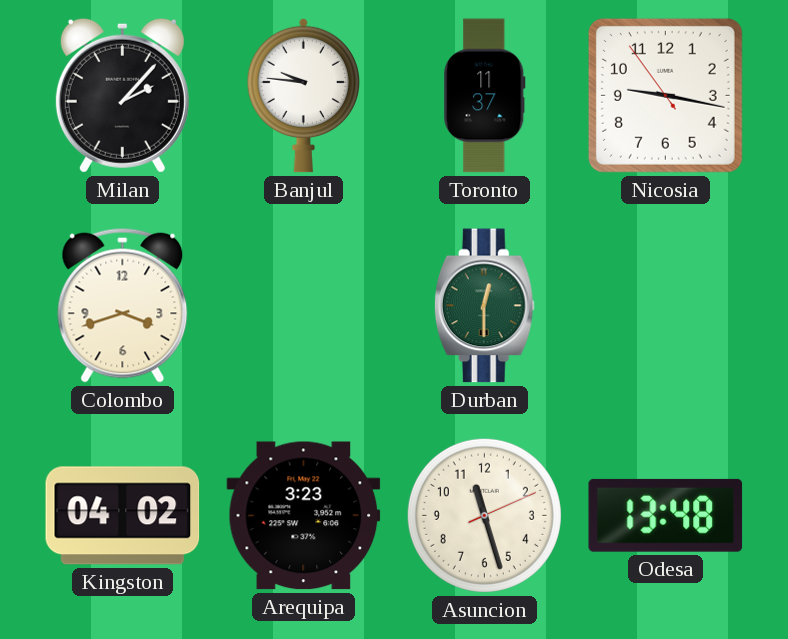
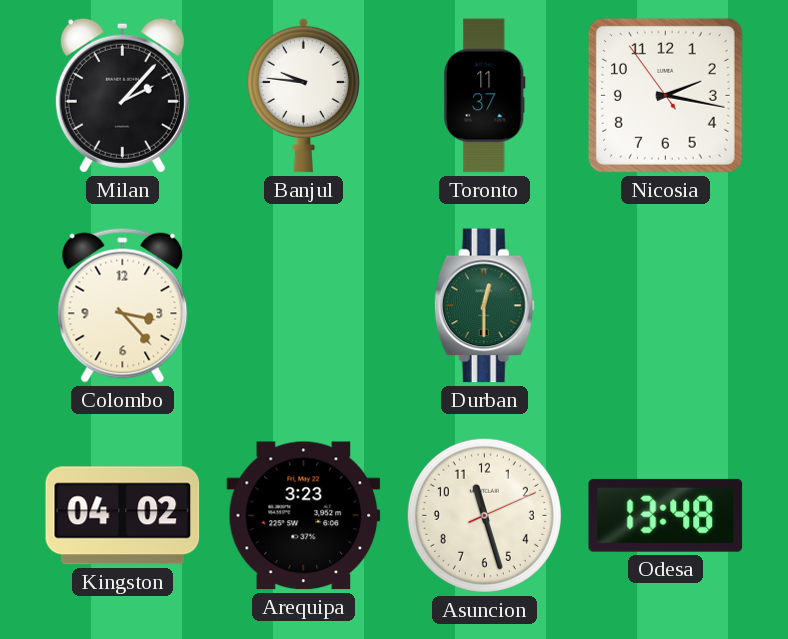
Nicosia: 9:16 -> 2:16
Colombo: 3:42 -> 3:23
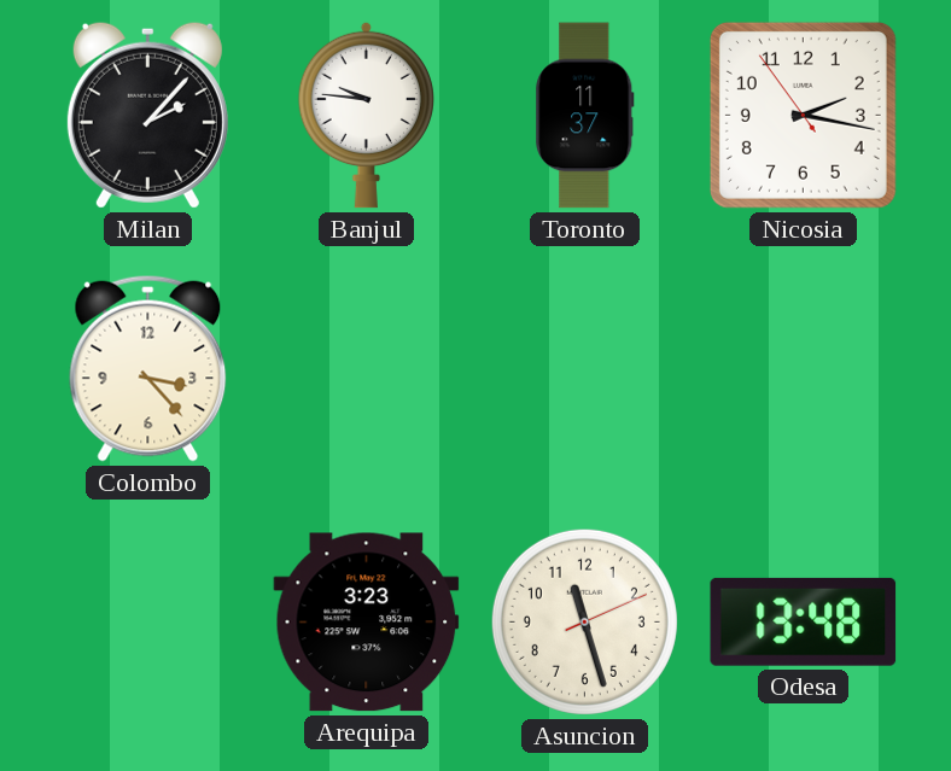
Durban: 12:30 -> none
Kingston: 04:02 -> none
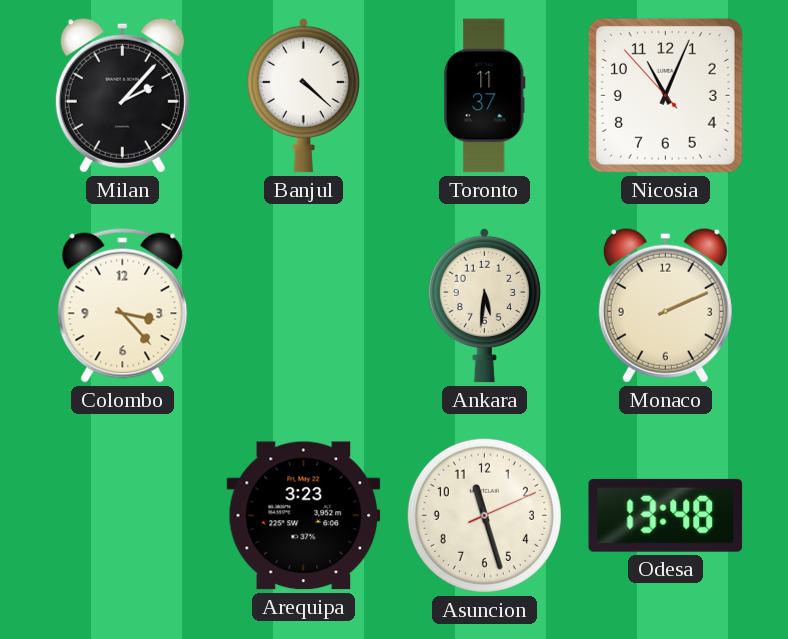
Banjul: 9:46 -> 4:22
Nicosia: 2:16 -> 11:03
Ankara: none -> 5:31
Monaco: none -> 2:11
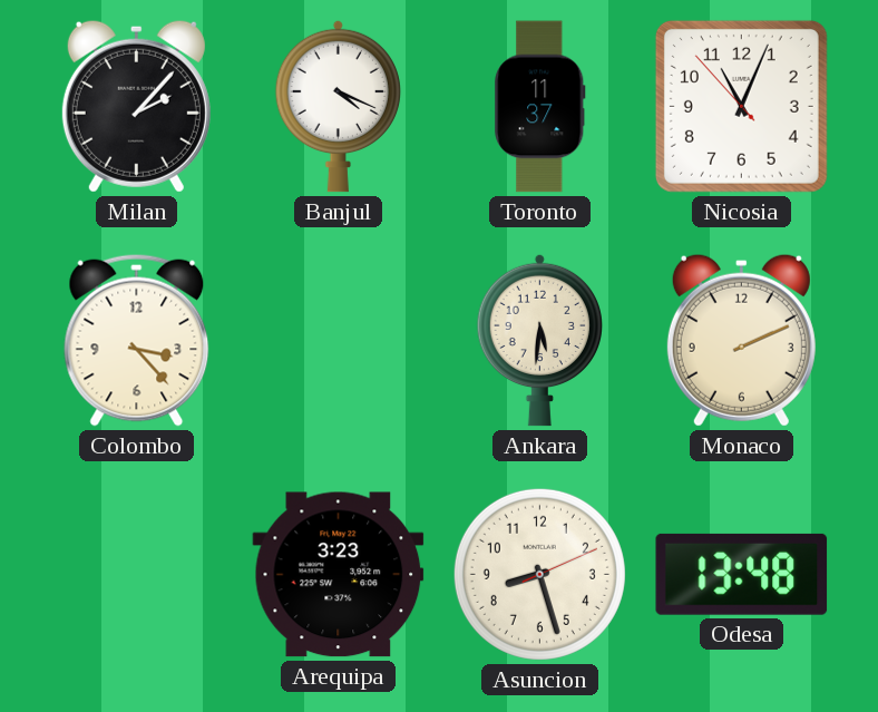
Banjul: 4:22 -> 4:19
Asuncion: 11:27 -> 8:27
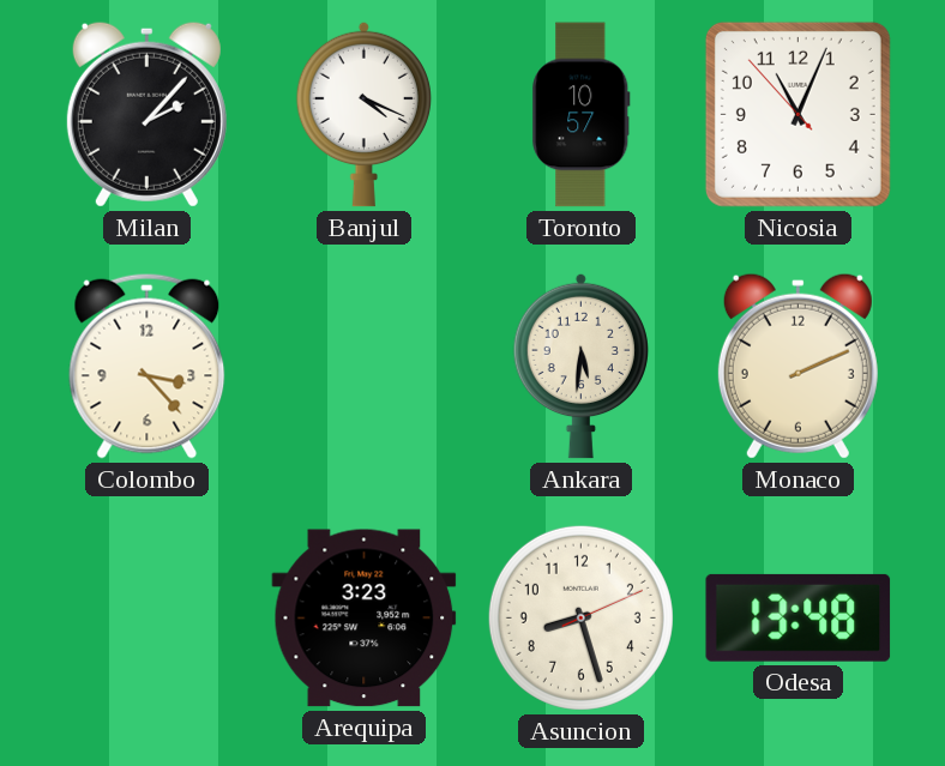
Toronto: 11:37 -> 10:57
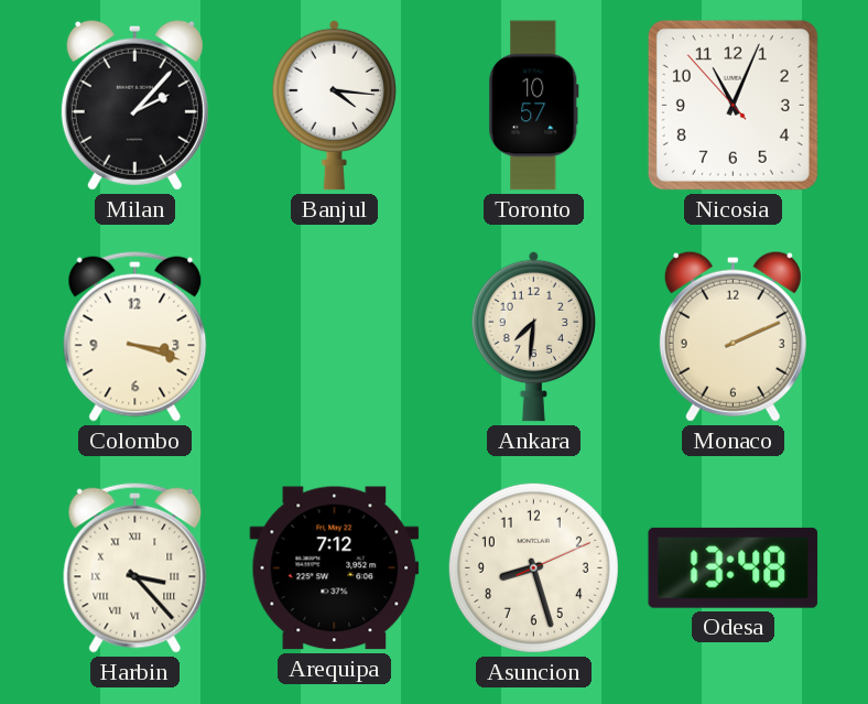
Banjul: 4:19 -> 4:16
Colombo: 3:23 -> 3:18
Ankara: 5:31 -> 7:31
Harbin: none -> 3:23
Arequipa: 3:23 -> 7:12
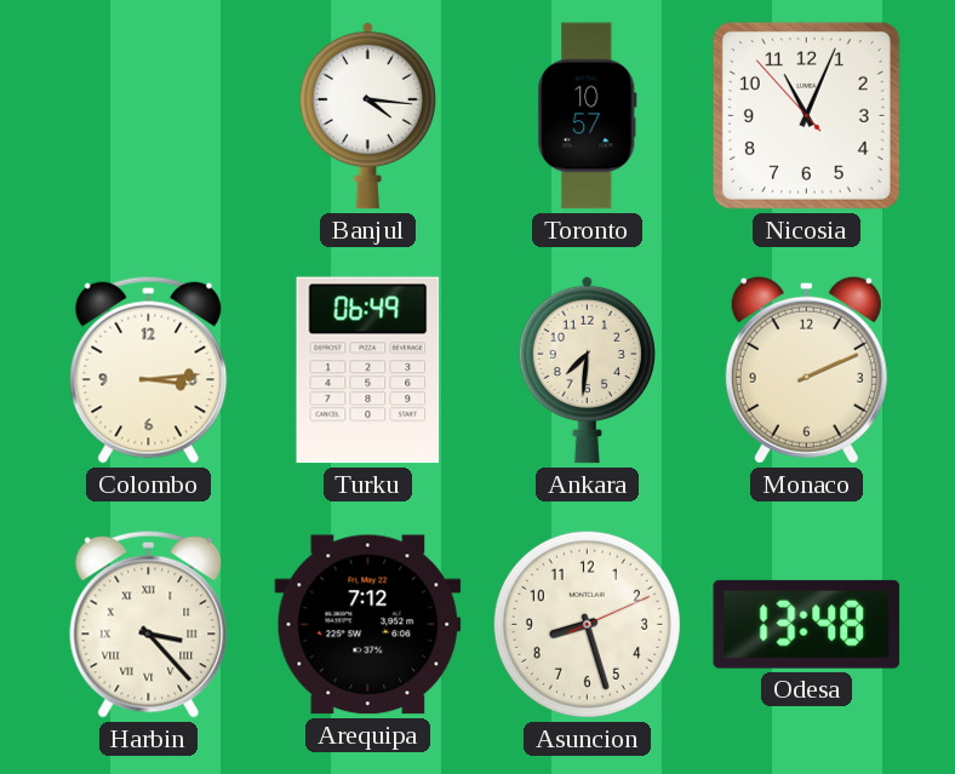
Milan: 2:07 -> none
Colombo: 3:18 -> 3:14
Turku: none -> 06:49
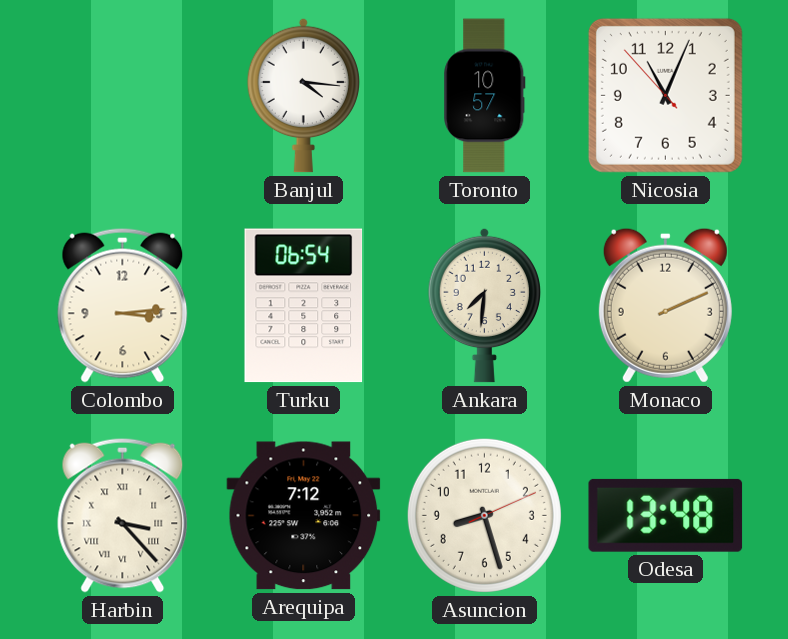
Turku: 06:49 -> 06:54
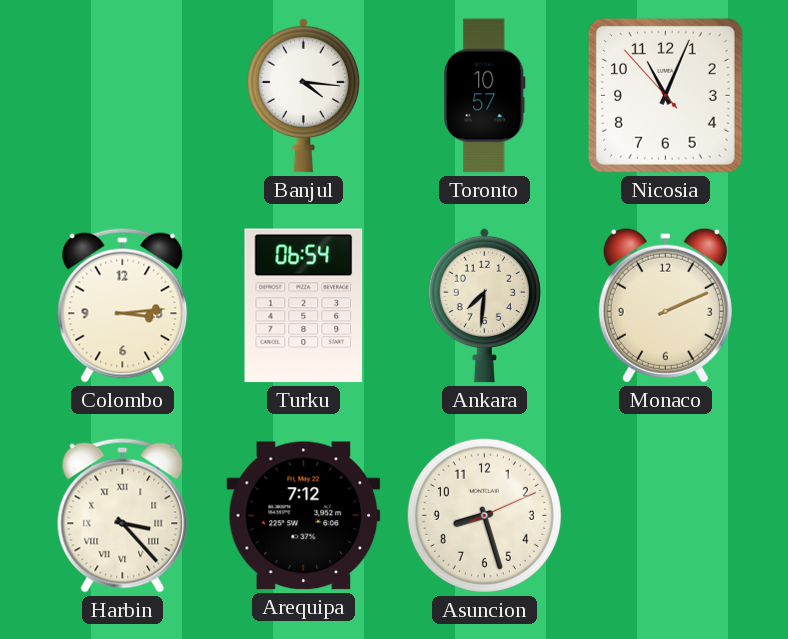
Odesa: 13:48 -> none
